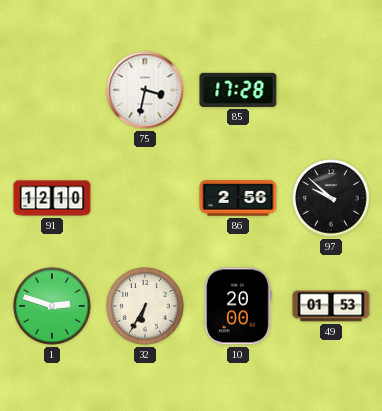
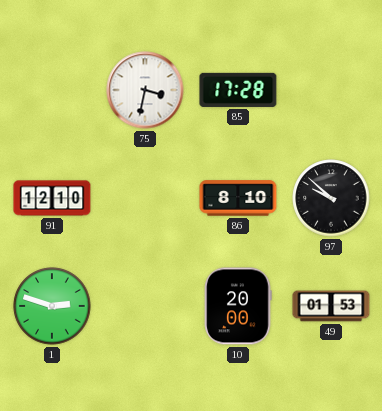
86: 2:56 -> 8:10
32: 6:35 -> none
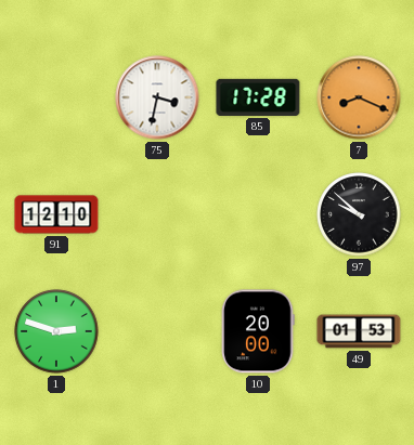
7: none -> 8:19
86: 8:10 -> none
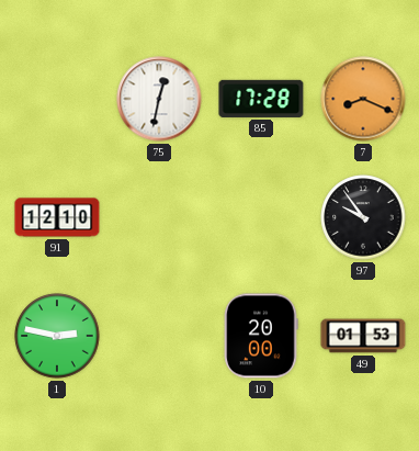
75: 3:32 -> 12:32
97: 9:52 -> 9:54
1: 2:48 -> 2:47
